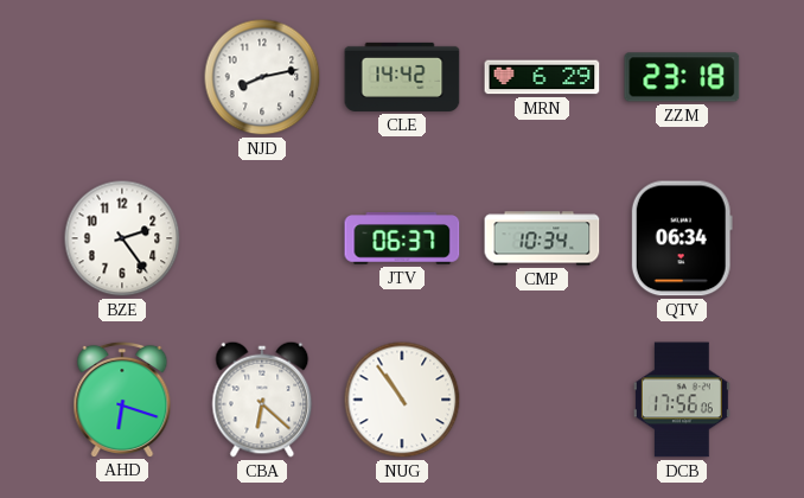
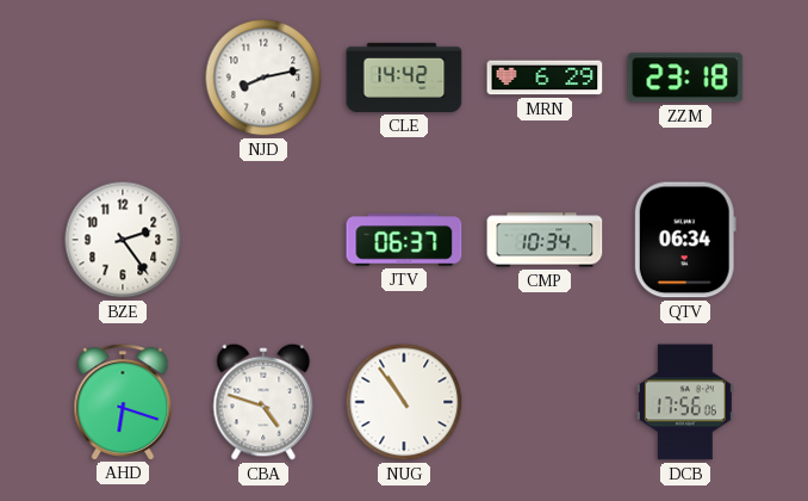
CBA: 6:22 -> 4:48
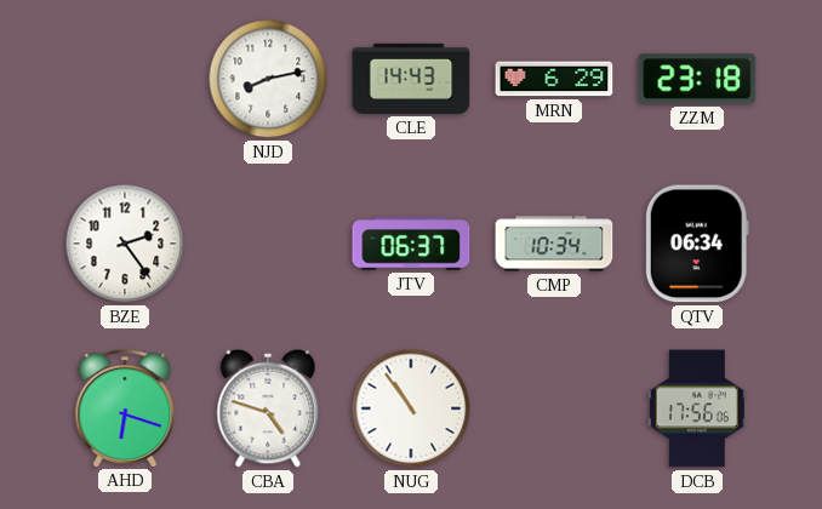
CLE: 14:42 -> 14:43
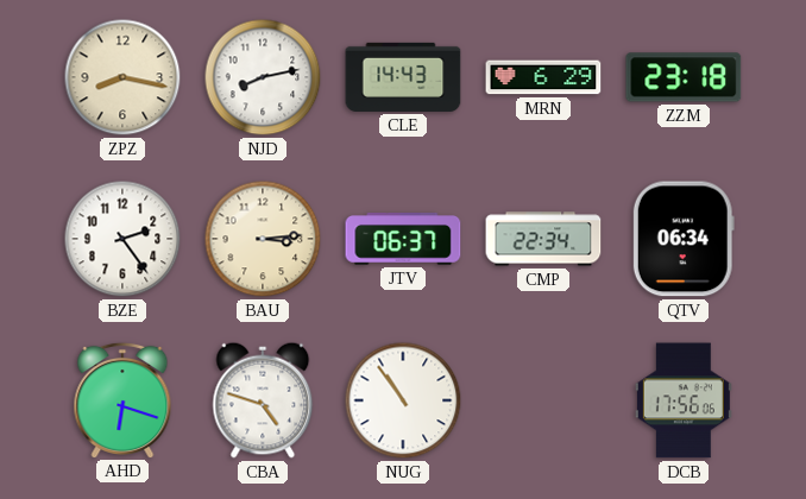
ZPZ: none -> 8:17
BAU: none -> 3:14
CMP: 10:34 -> 22:34
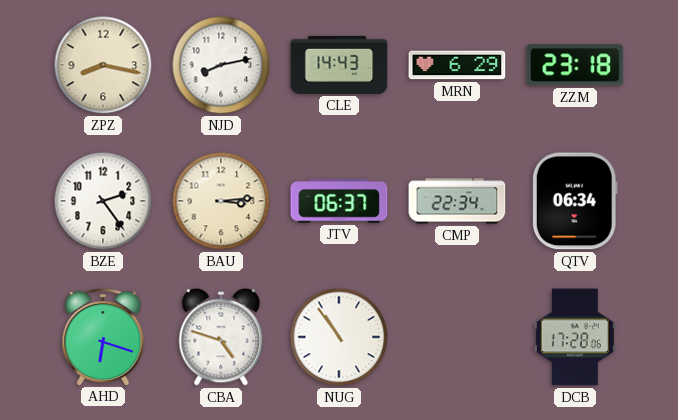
DCB: 17:56 -> 17:28
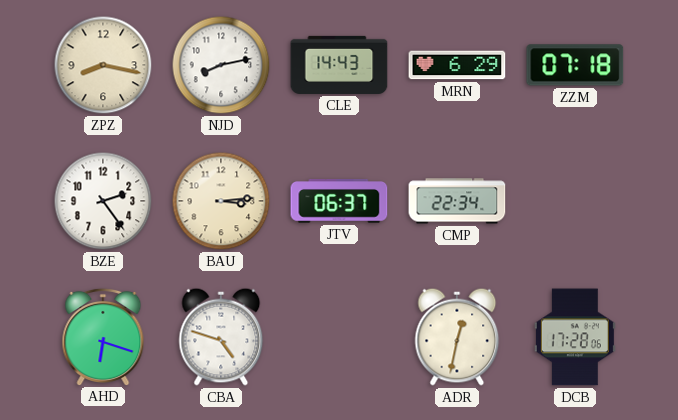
ZZM: 23:18 -> 07:18
QTV: 06:34 -> none
NUG: 10:54 -> none
ADR: none -> 12:32
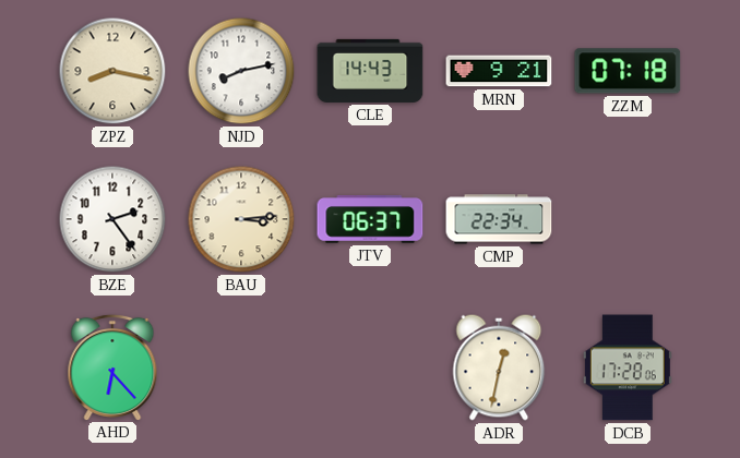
MRN: 6:29 -> 9:21
AHD: 6:18 -> 6:23
CBA: 4:48 -> none
